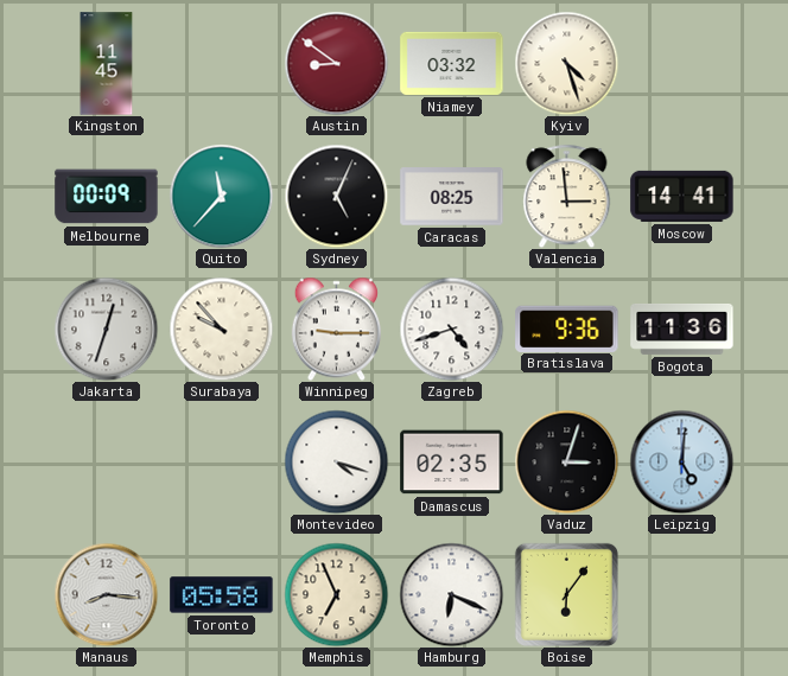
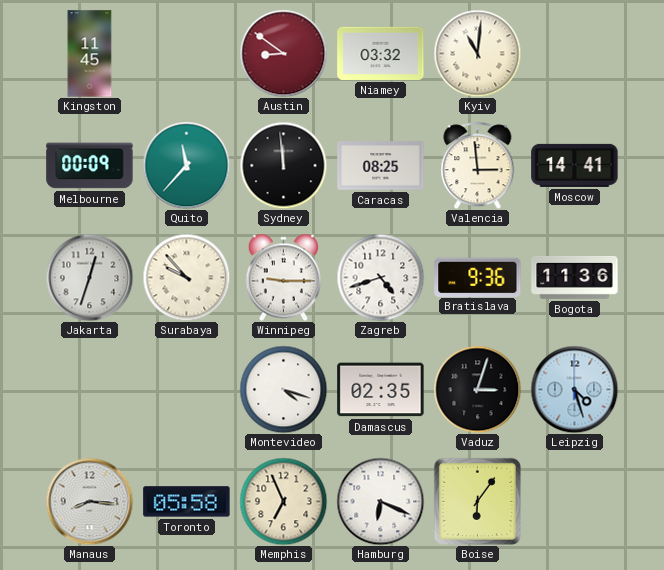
Kyiv: 4:27 -> 11:01
Sydney: 5:04 -> 11:59
Leipzig: 5:01 -> 4:27
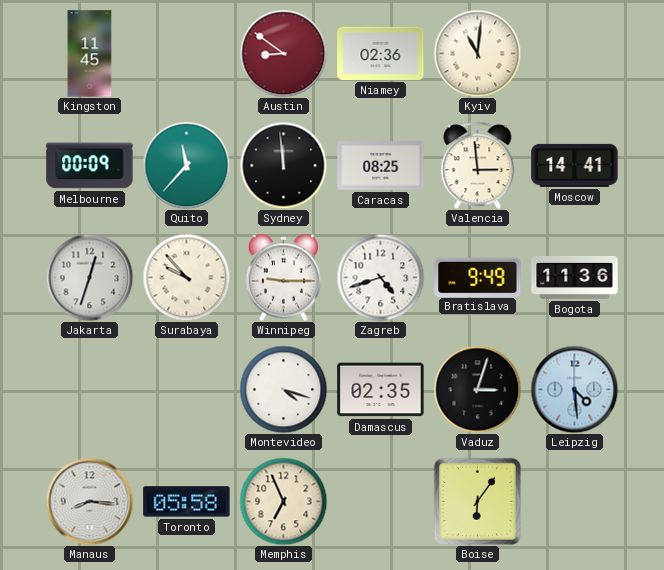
Niamey: 03:32 -> 02:36
Bratislava: 9:36 -> 9:49
Leipzig: 4:27 -> 4:29
Hamburg: 6:19 -> none
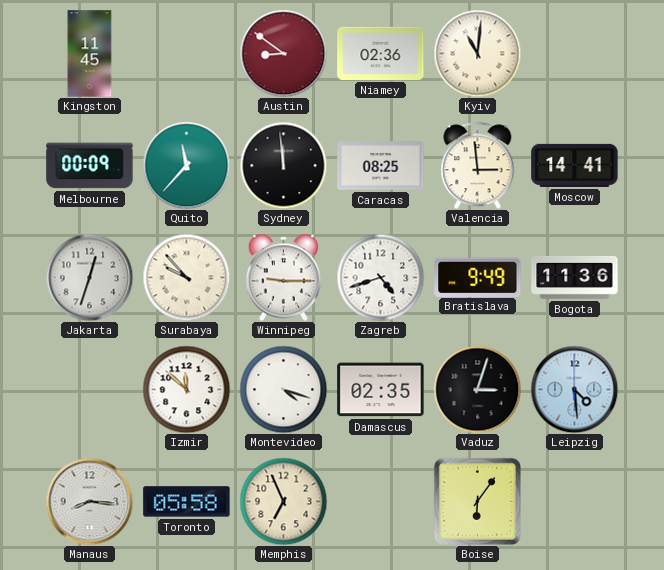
Izmir: none -> 11:52
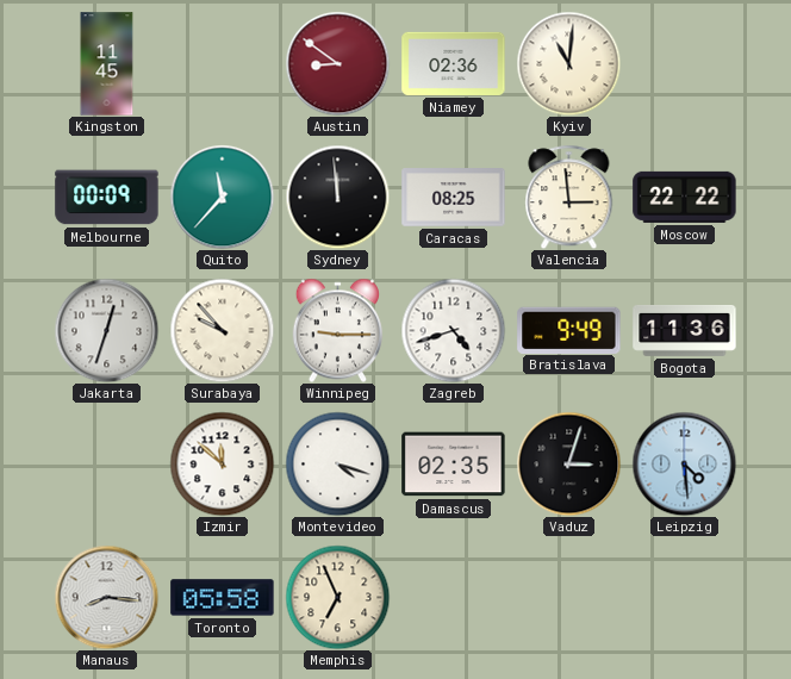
Moscow: 14:41 -> 22:22
Boise: 6:06 -> none
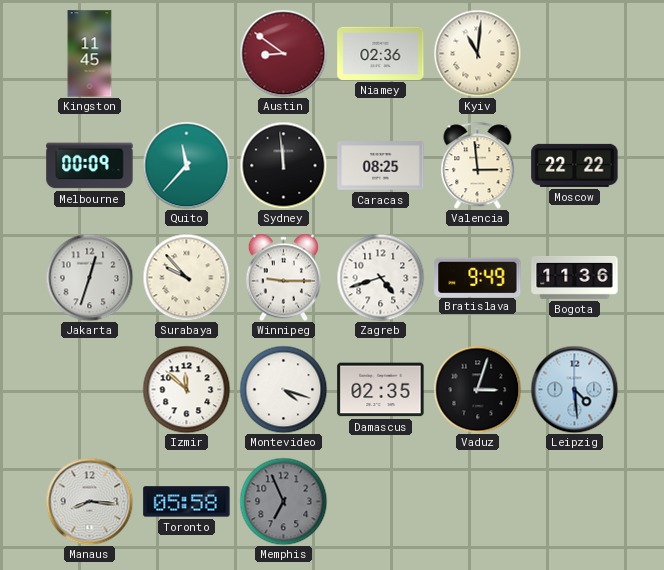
Memphis dial: cream -> grey
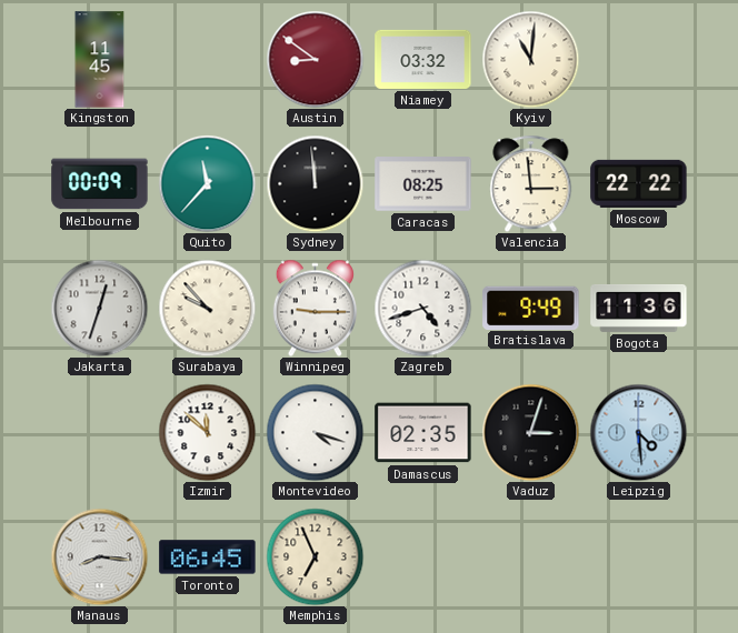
Niamey: 02:36 -> 03:32
Toronto: 05:58 -> 06:45
Memphis dial: grey -> cream
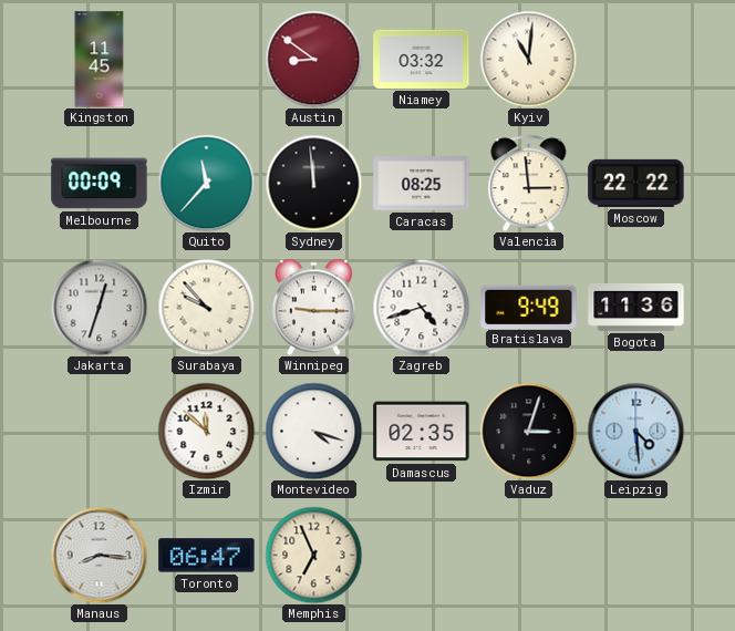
Toronto: 06:45 -> 06:47
